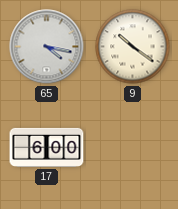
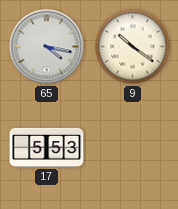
17: 6:00 -> 5:53
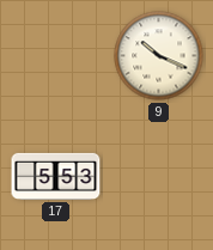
65: 4:17 -> none
9: 10:21 -> 10:19
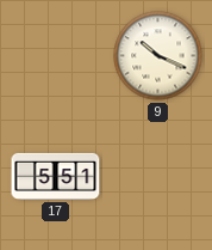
17: 5:53 -> 5:51
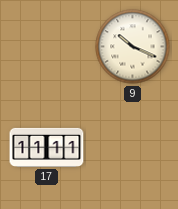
17: 5:51 -> 11:11
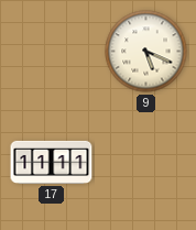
9: 10:19 -> 5:19
